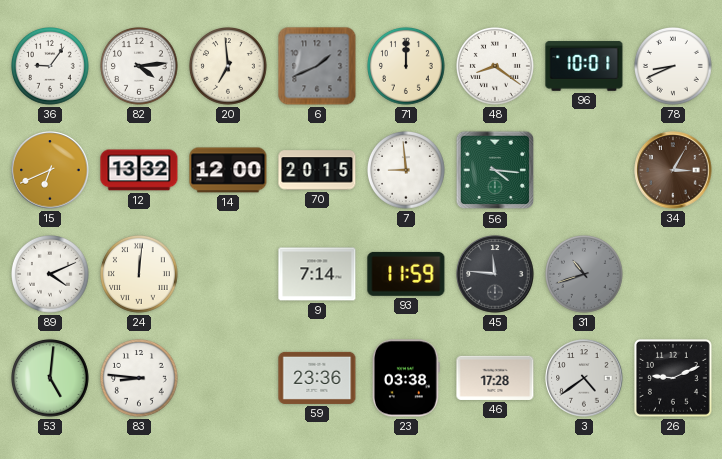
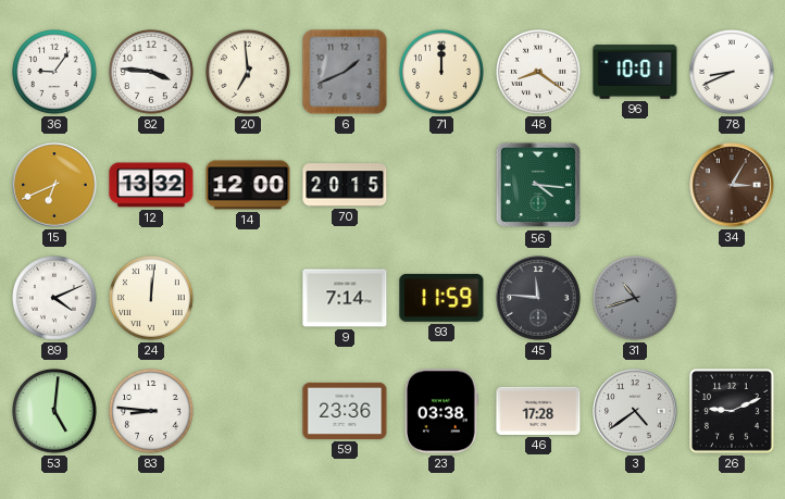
82: 4:14 -> 3:46
7: 8:59 -> none
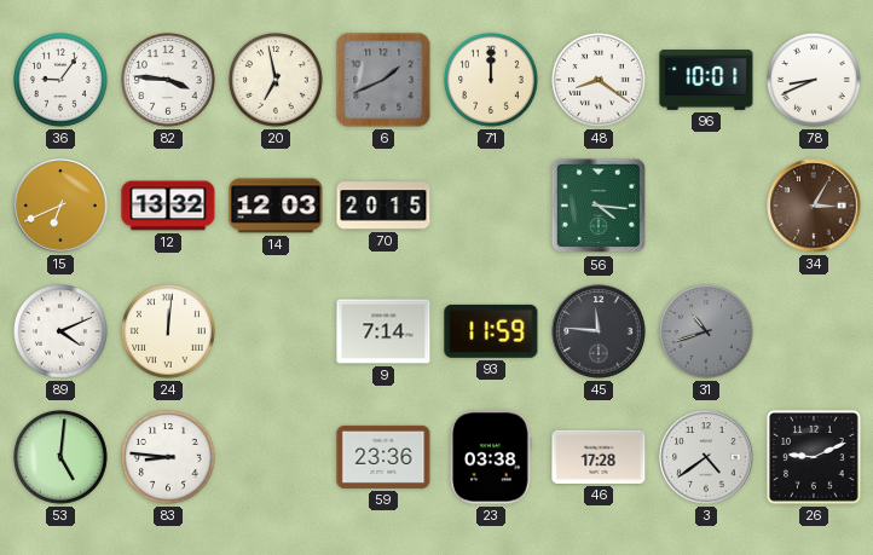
20: 6:59 -> 6:58
14: 12:00 -> 12:03
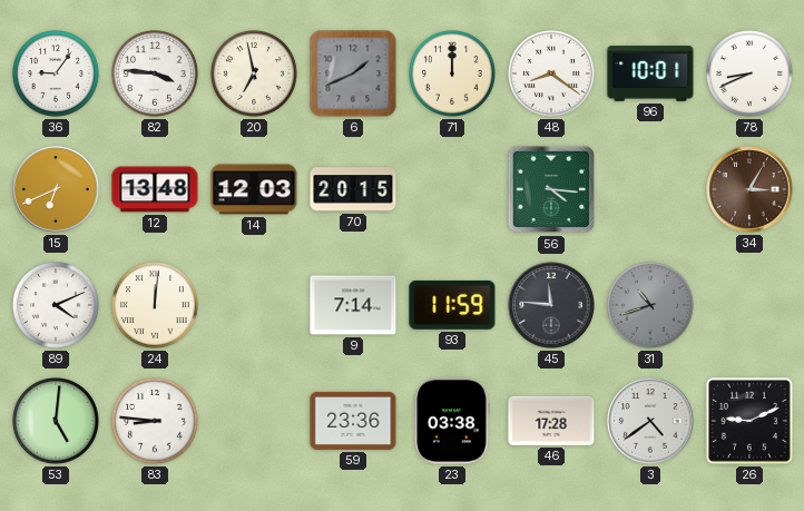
12: 13:32 -> 13:48
